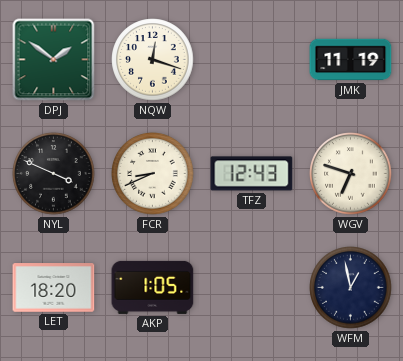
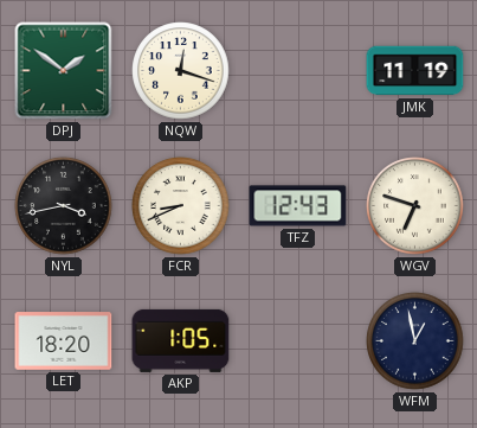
NYL: 3:49 -> 3:43
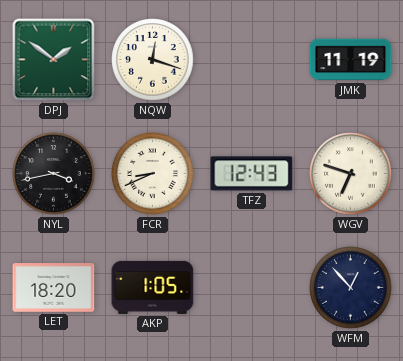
WFM: 12:58 -> 12:53
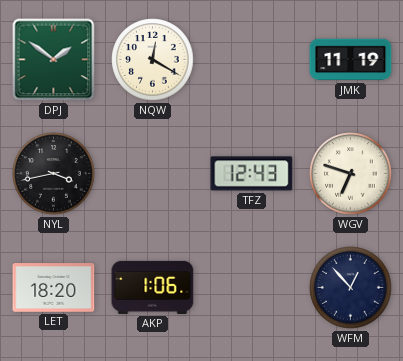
NQW: 12:18 -> 12:20
FCR: 8:41 -> none
AKP: 1:05 -> 1:06
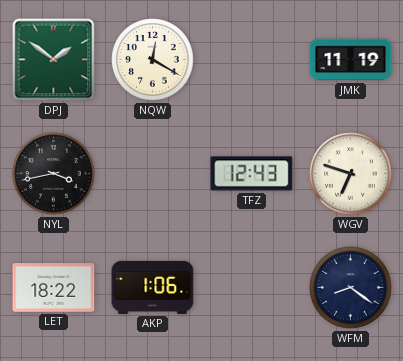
LET: 18:20 -> 18:22
WFM: 12:53 -> 8:21
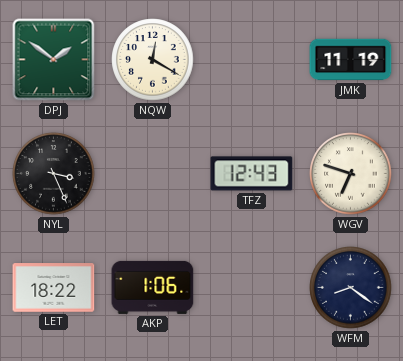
NYL: 3:43 -> 3:26
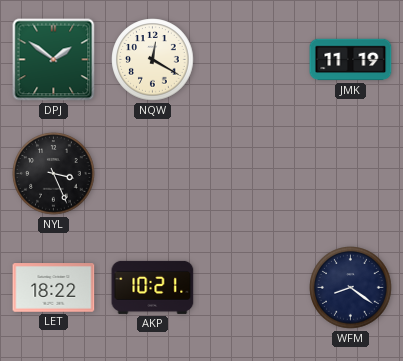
TFZ: 12:43 -> none
WGV: 6:48 -> none
AKP: 1:06 -> 10:21
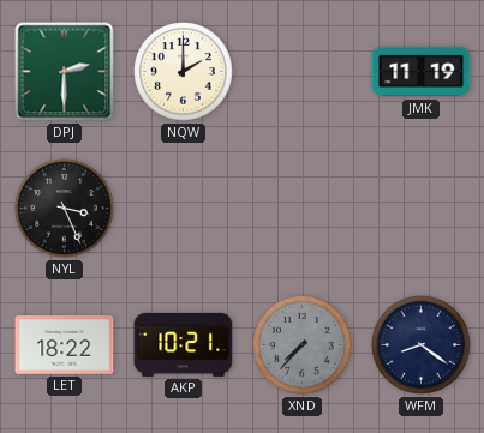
DPJ: 1:51 -> 2:30
NQW: 12:20 -> 2:00
XND: none -> 7:37
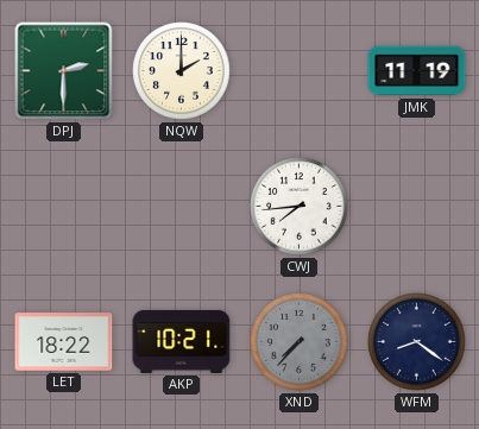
NYL: 3:26 -> none
CWJ: none -> 7:44
